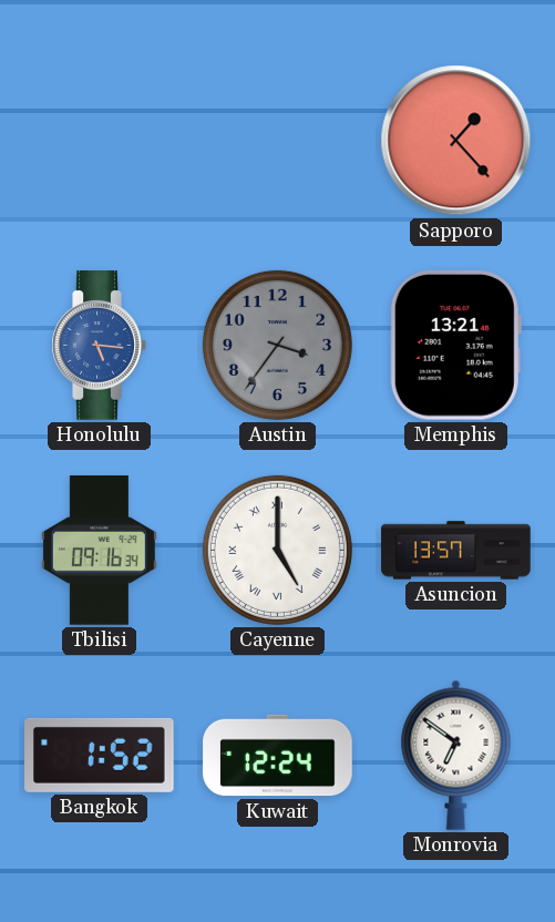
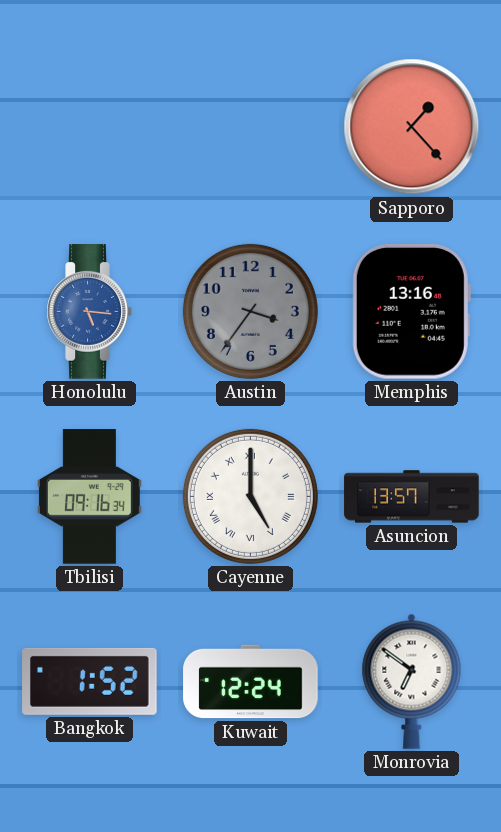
Memphis: 13:21 -> 13:16
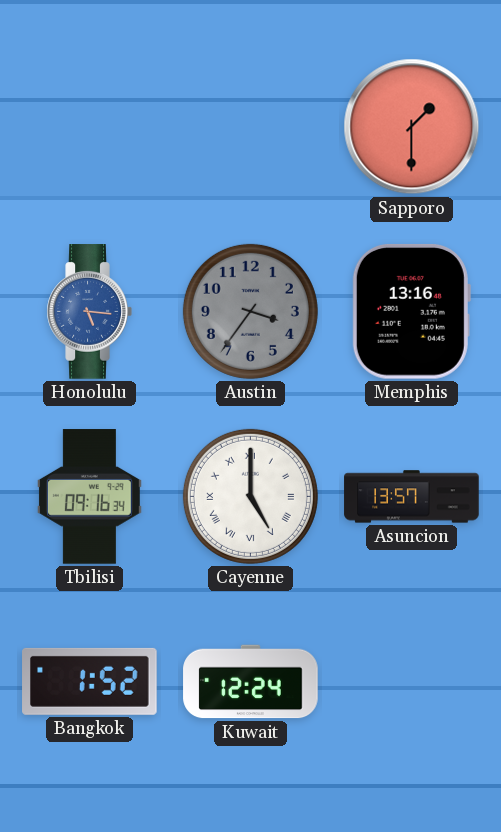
Sapporo: 1:23 -> 1:30
Monrovia: 6:51 -> none
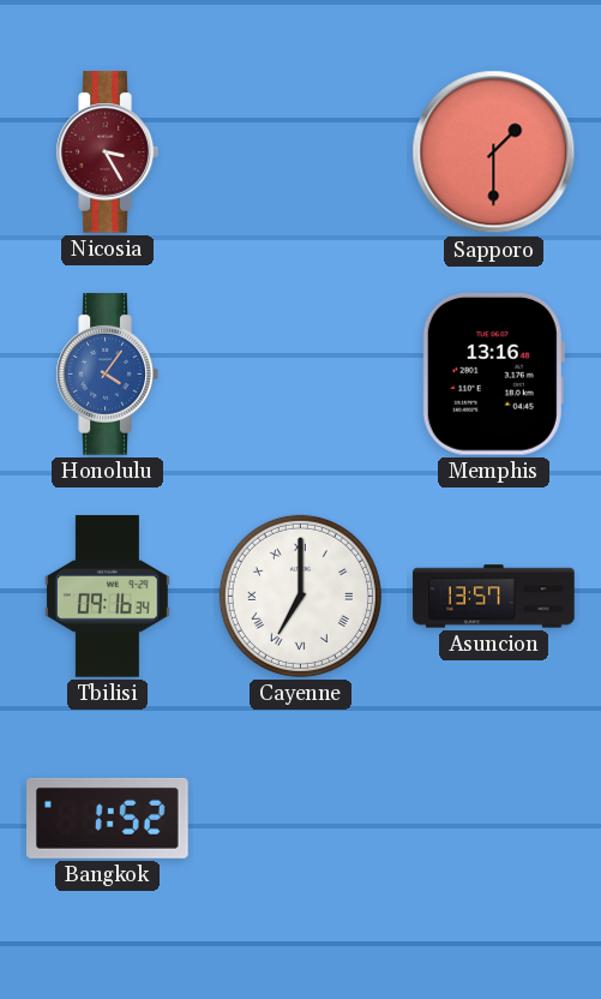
Nicosia: none -> 3:25
Honolulu: 5:16 -> 4:06
Austin: 3:36 -> none
Cayenne: 5:00 -> 7:00
Kuwait: 12:24 -> none
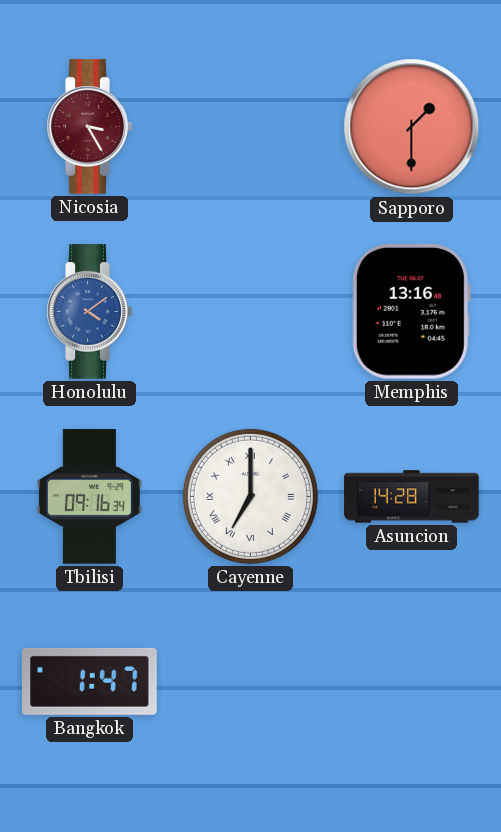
Honolulu: 4:06 -> 4:09
Asuncion: 13:57 -> 14:28
Bangkok: 1:52 -> 1:47
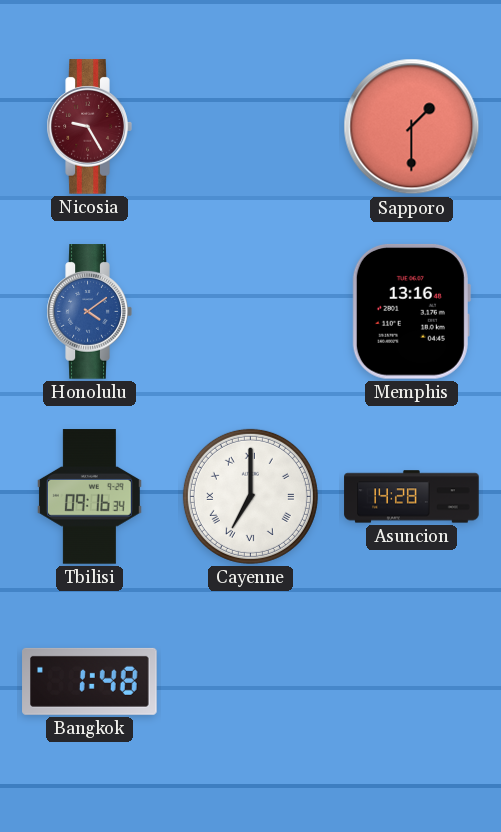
Nicosia: 3:25 -> 9:25
Bangkok: 1:47 -> 1:48
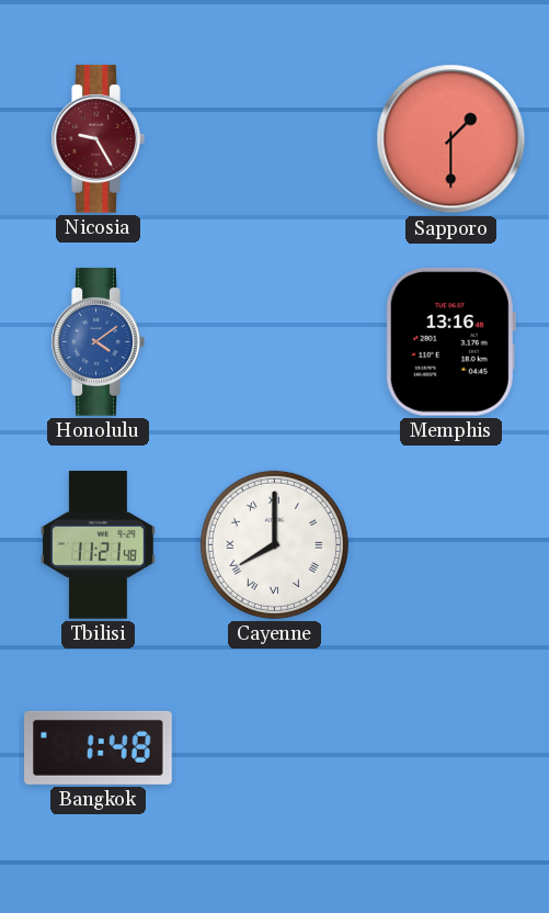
Tbilisi: 09:16 -> 11:21
Cayenne: 7:00 -> 8:00
Asuncion: 14:28 -> none
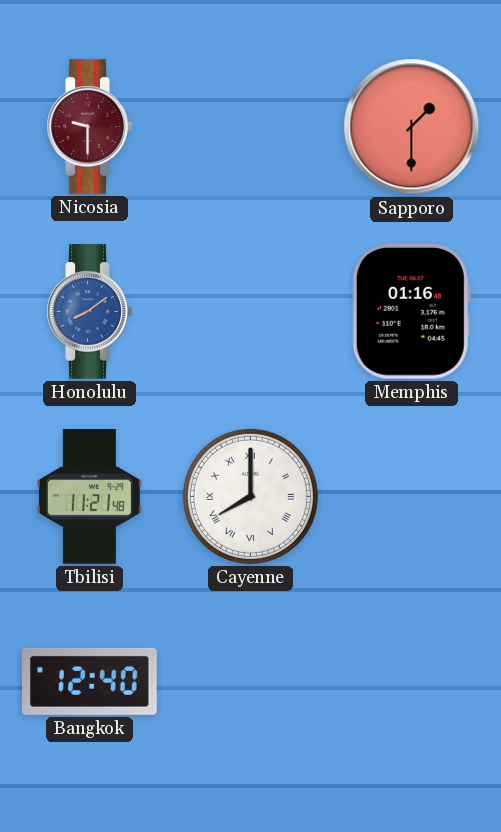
Nicosia: 9:25 -> 9:30
Honolulu: 4:09 -> 8:09
Memphis: 13:16 -> 01:16
Bangkok: 1:48 -> 12:40
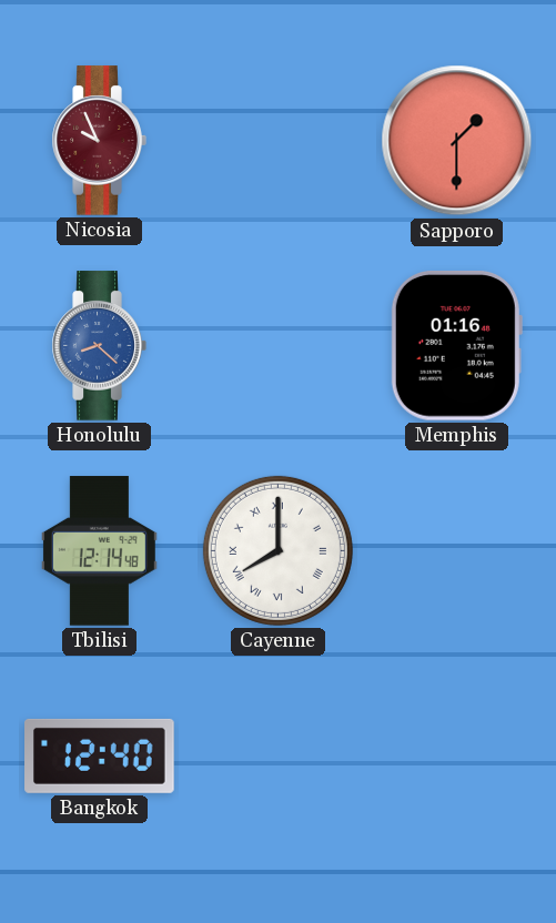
Nicosia: 9:30 -> 9:56
Honolulu: 8:09 -> 8:22
Tbilisi: 11:21 -> 12:14
